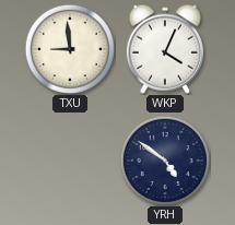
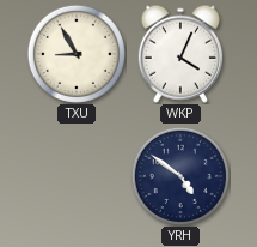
TXU: 8:59 -> 8:55
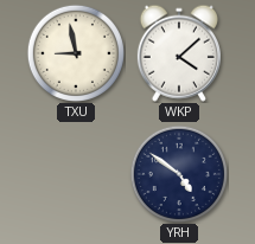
TXU: 8:55 -> 8:58
WKP: 4:04 -> 4:08
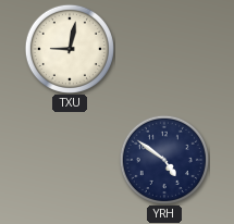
TXU: 8:58 -> 9:02
WKP: 4:08 -> none
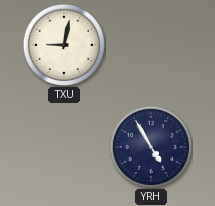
YRH: 4:51 -> 4:55
